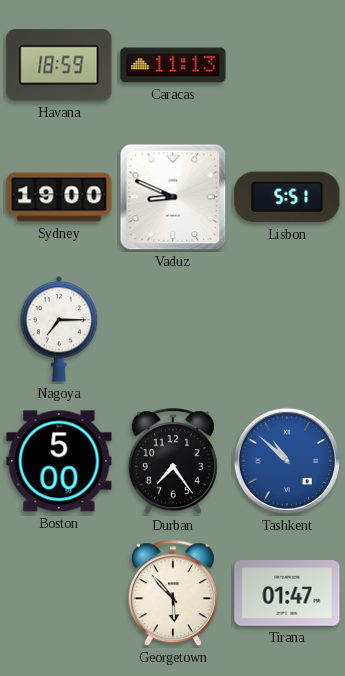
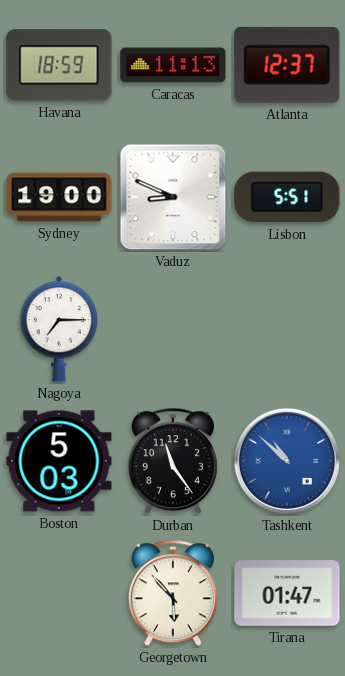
Atlanta: none -> 12:37
Boston: 5:00 -> 5:03
Durban: 7:24 -> 11:24
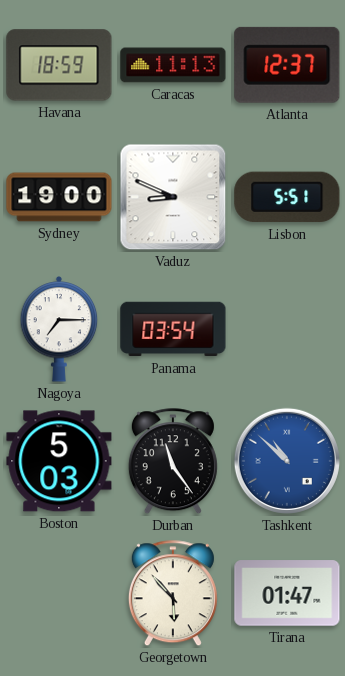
Panama: none -> 03:54
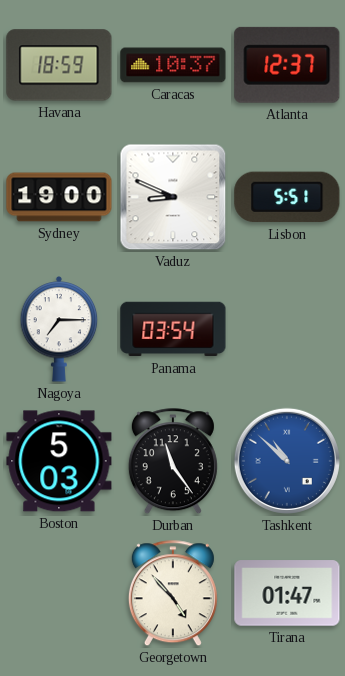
Caracas: 11:13 -> 10:37
Georgetown: 5:53 -> 4:53
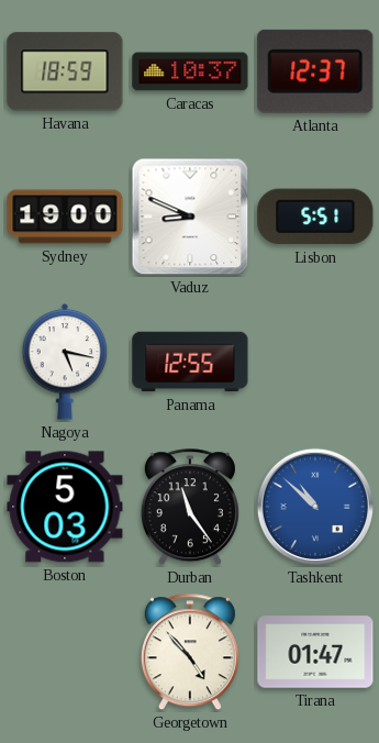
Nagoya: 7:15 -> 5:17
Panama: 03:54 -> 12:55
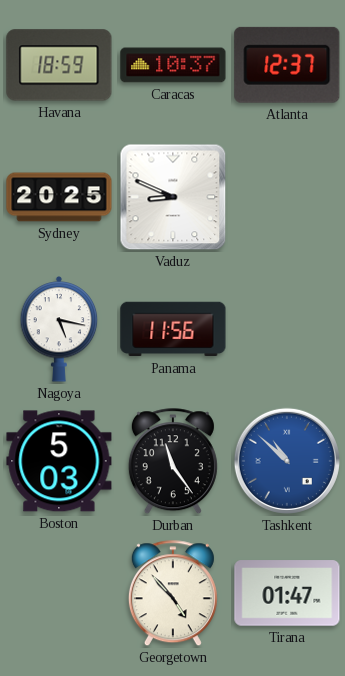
Sydney: 19:00 -> 20:25
Lisbon: 5:51 -> none
Panama: 12:55 -> 11:56
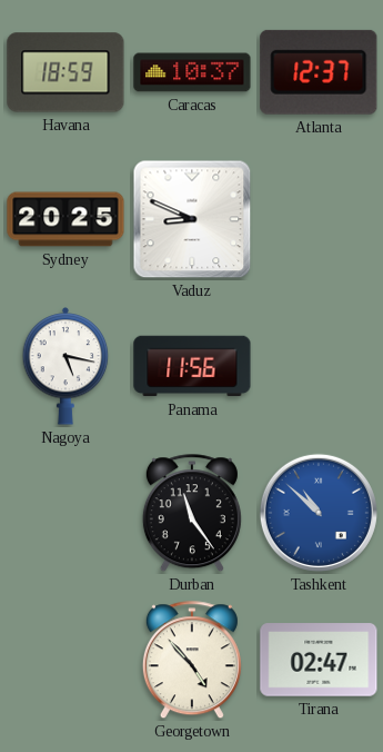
Boston: 5:03 -> none
Tirana: 01:47 -> 02:47
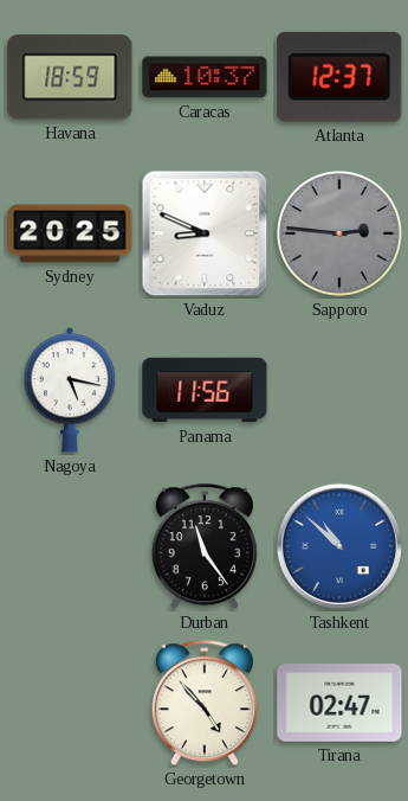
Sapporo: none -> 2:46
